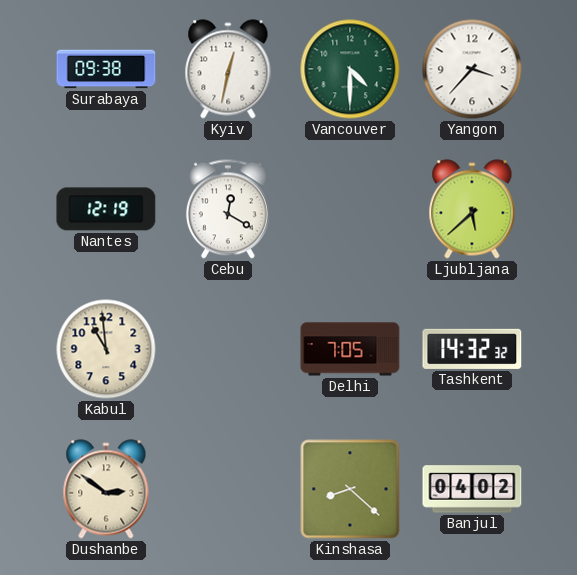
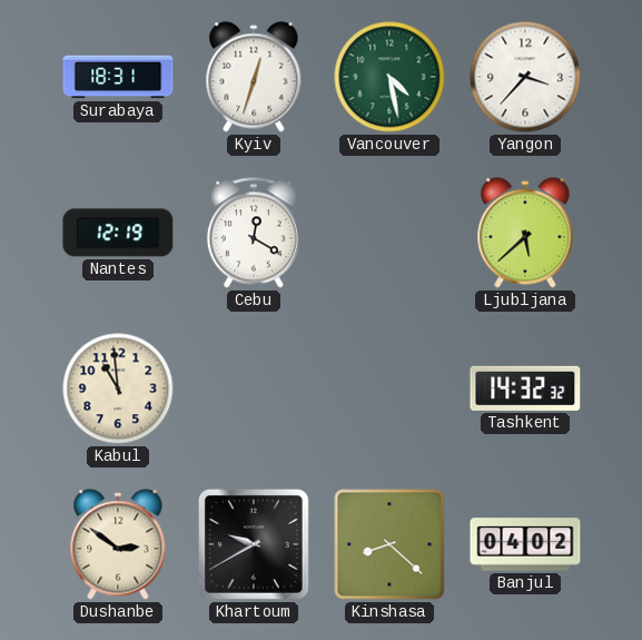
Surabaya: 09:38 -> 18:31
Kyiv: 12:32 -> 12:33
Vancouver: 4:30 -> 4:28
Delhi: 7:05 -> none
Khartoum: none -> 9:40
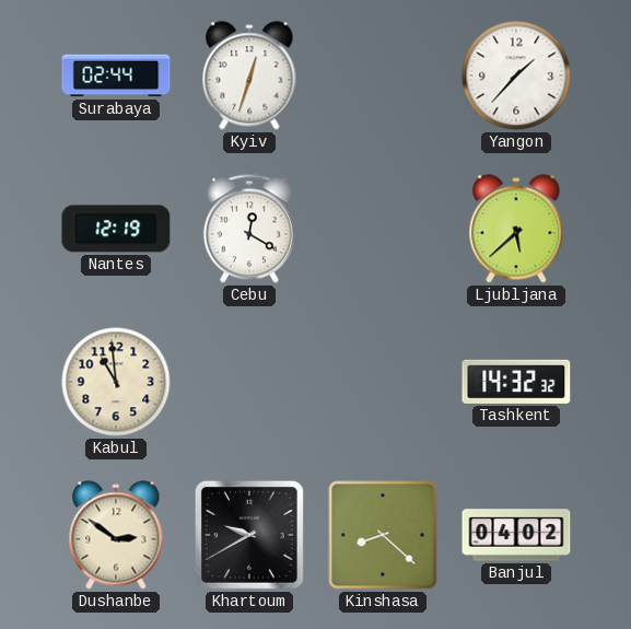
Surabaya: 18:31 -> 02:44
Vancouver: 4:28 -> none
Yangon: 3:37 -> 1:37
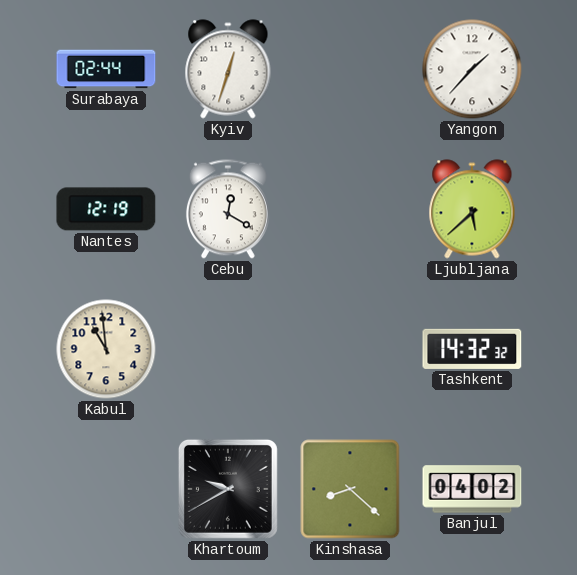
Dushanbe: 2:51 -> none
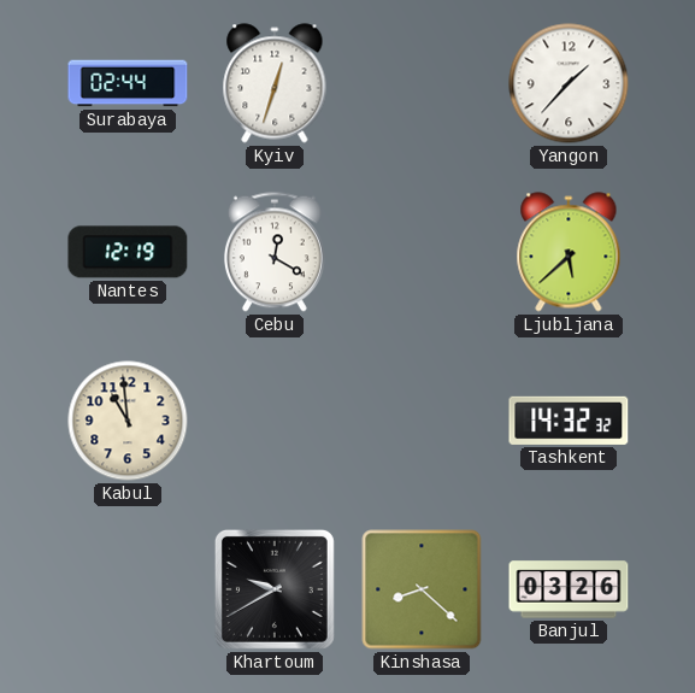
Banjul: 04:02 -> 03:26
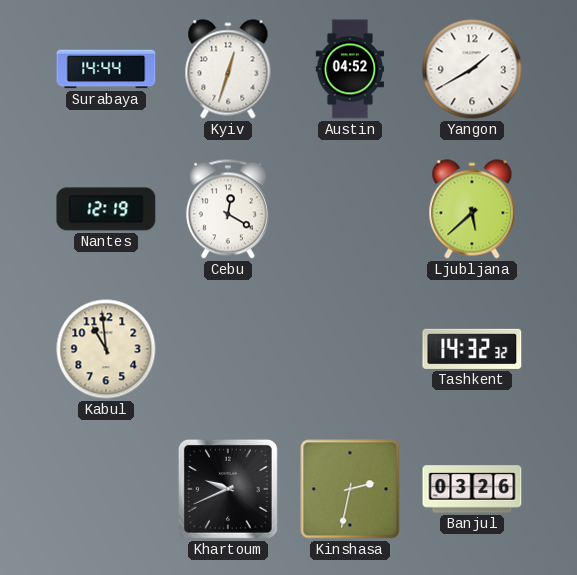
Surabaya: 02:44 -> 14:44
Austin: none -> 04:52
Yangon: 1:37 -> 1:40
Khartoum: 9:40 -> 9:41
Kinshasa: 8:22 -> 2:32
